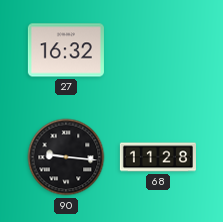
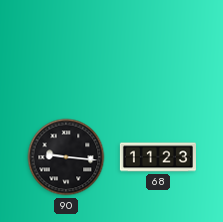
27: 16:32 -> none
68: 11:28 -> 11:23
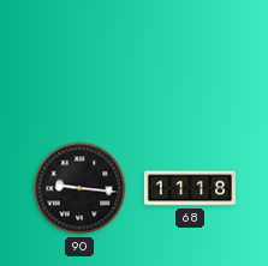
68: 11:23 -> 11:18
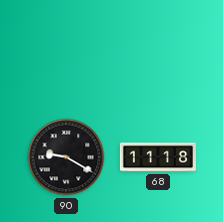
90: 9:16 -> 9:20
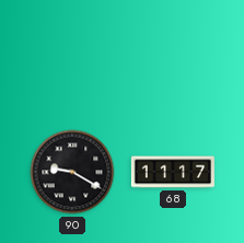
68: 11:18 -> 11:17
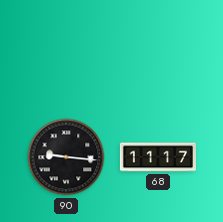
90: 9:20 -> 9:16
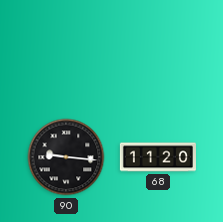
68: 11:17 -> 11:20
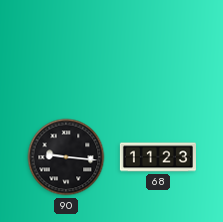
68: 11:20 -> 11:23
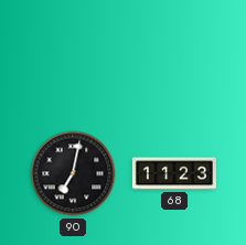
90: 9:16 -> 7:02
